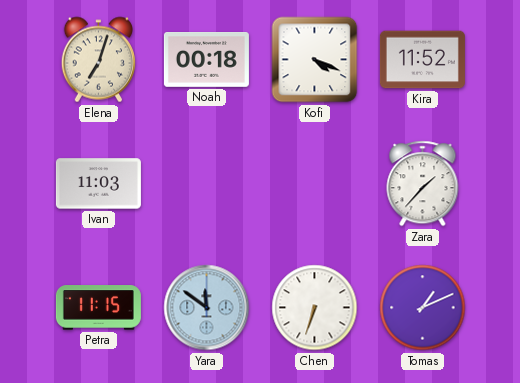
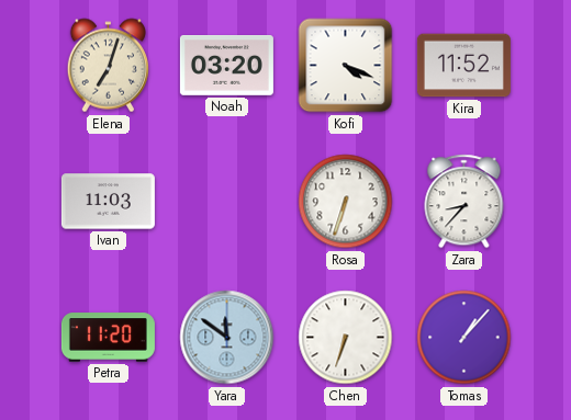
Noah: 00:18 -> 03:20
Rosa: none -> 6:33
Zara: 1:37 -> 8:37
Petra: 11:15 -> 11:20
Tomas: 1:11 -> 1:07
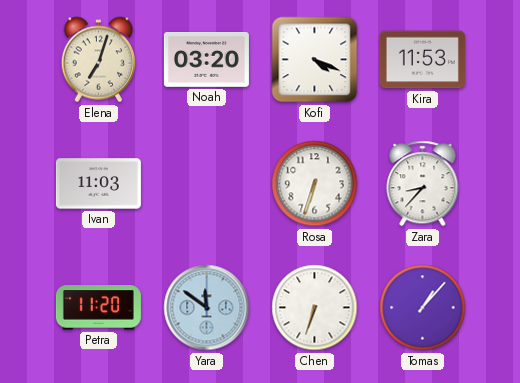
Kira: 11:52 -> 11:53
